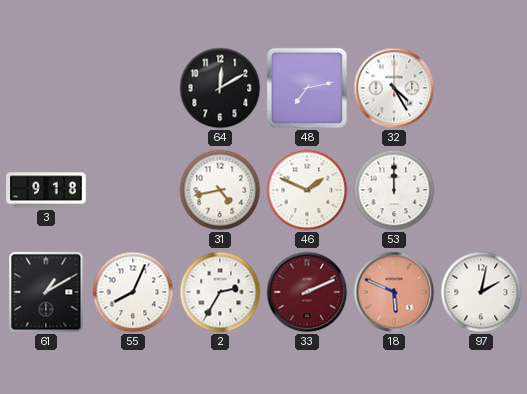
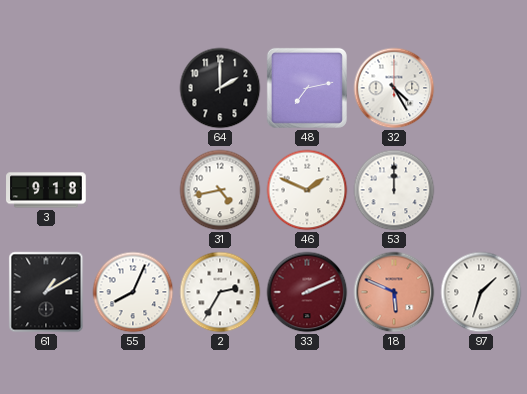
64: 12:10 -> 2:00
97: 2:02 -> 1:33
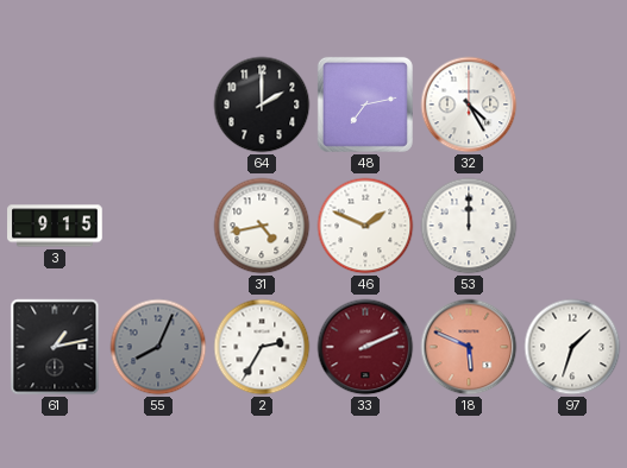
3: 9:18 -> 9:15
61: 1:10 -> 1:13
55 dial: white -> grey
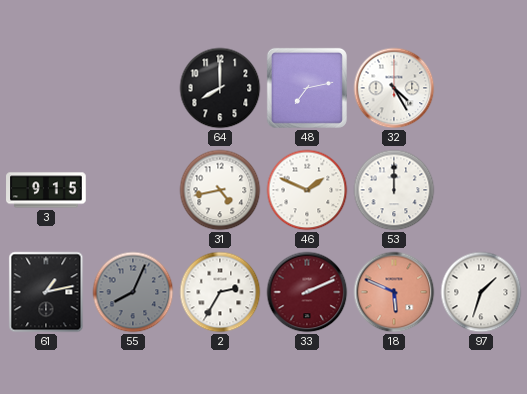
64: 2:00 -> 8:00
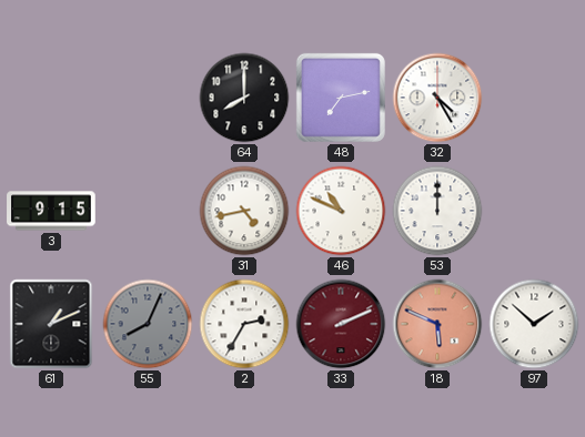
46: 1:49 -> 10:49
61: 1:13 -> 1:11
97: 1:33 -> 1:52
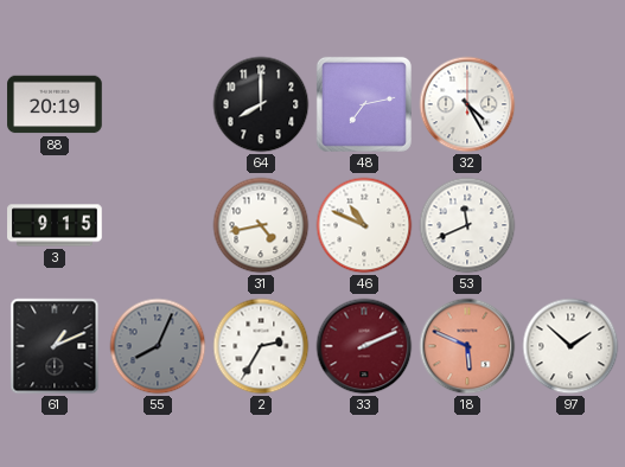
88: none -> 20:19
53: 12:00 -> 11:41
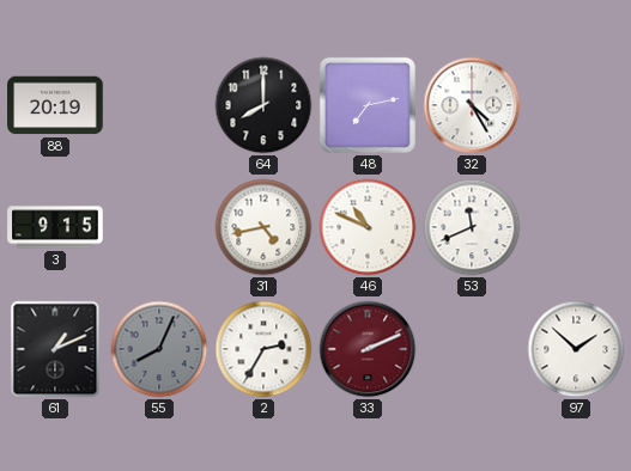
18: 5:49 -> none
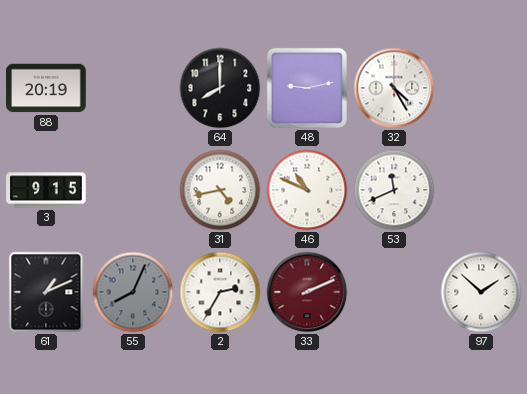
48: 7:13 -> 9:13
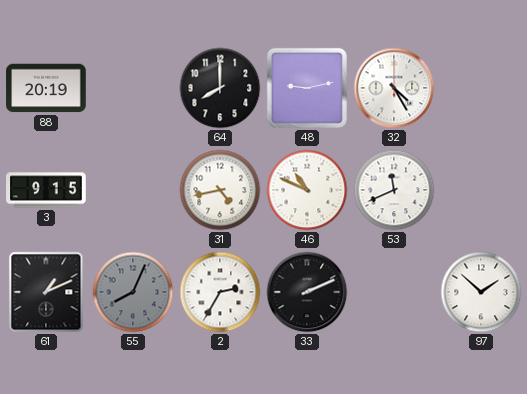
33 dial: burgundy -> black
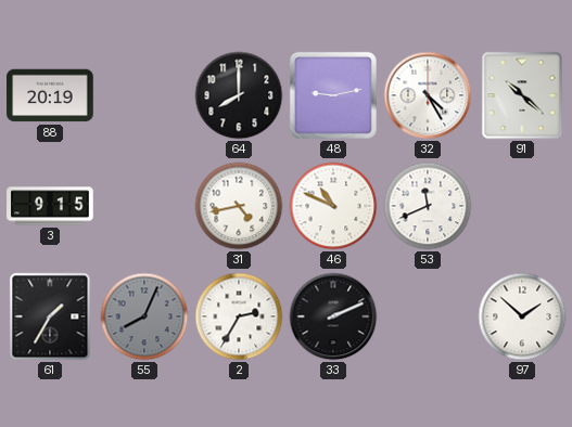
91: none -> 10:22
61: 1:11 -> 1:35
